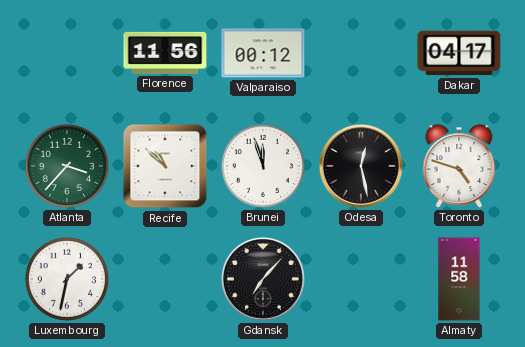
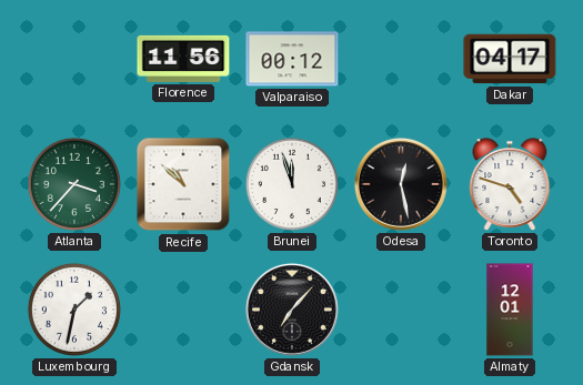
Almaty: 11:58 -> 12:01
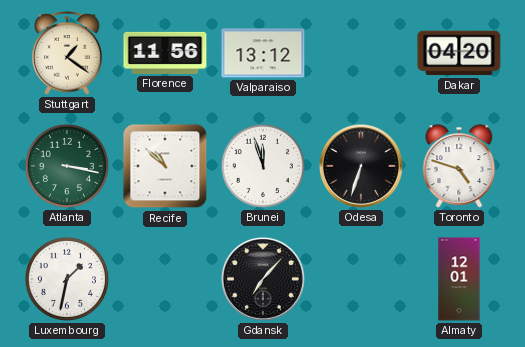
Stuttgart: none -> 1:21
Valparaiso: 00:12 -> 13:12
Dakar: 04:17 -> 04:20
Atlanta: 3:37 -> 3:17
Odesa: 12:28 -> 6:33
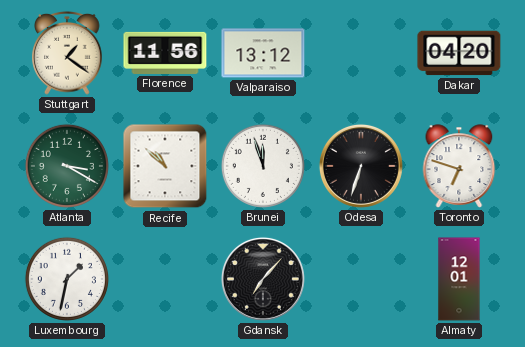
Atlanta: 3:17 -> 3:20
Toronto: 4:48 -> 6:48
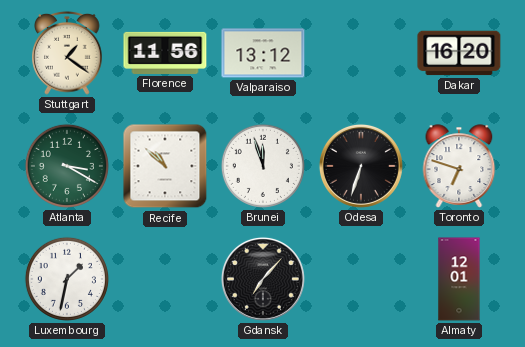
Dakar: 04:20 -> 16:20
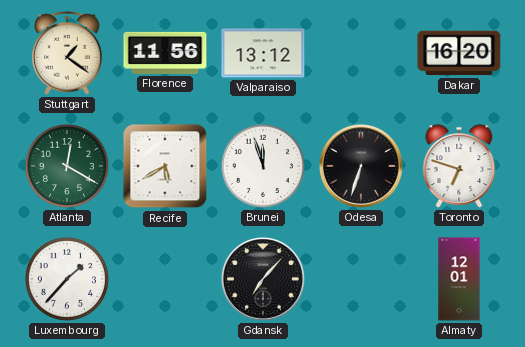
Atlanta: 3:20 -> 12:20
Recife: 10:52 -> 5:40
Luxembourg: 1:32 -> 1:37
